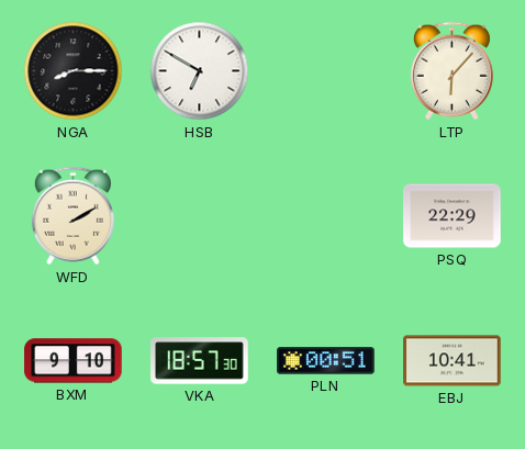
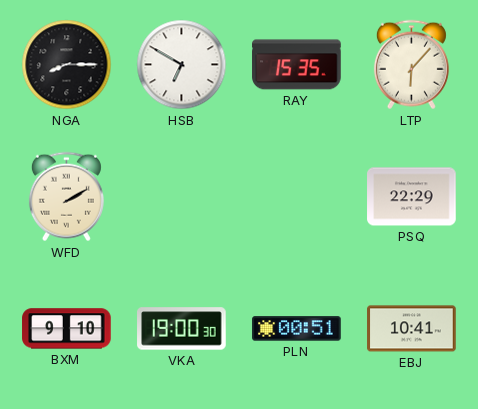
RAY: none -> 15:35
VKA: 18:57 -> 19:00
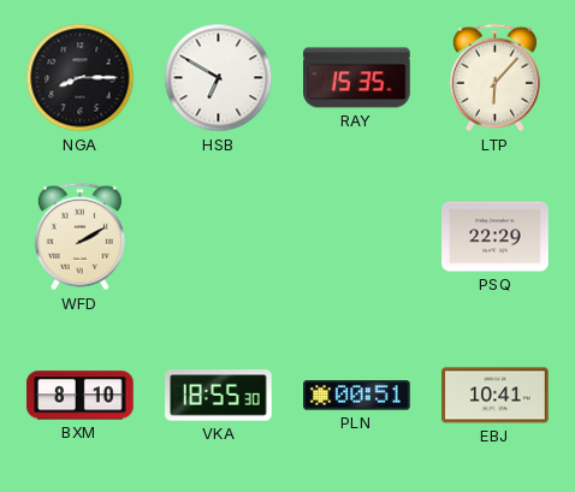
BXM: 9:10 -> 8:10
VKA: 19:00 -> 18:55
